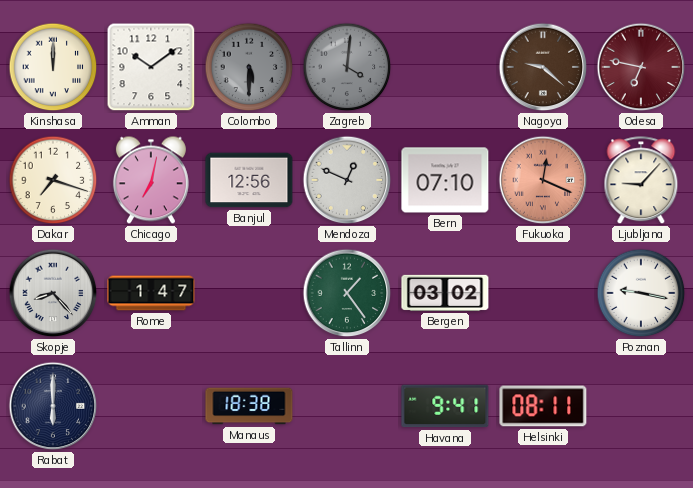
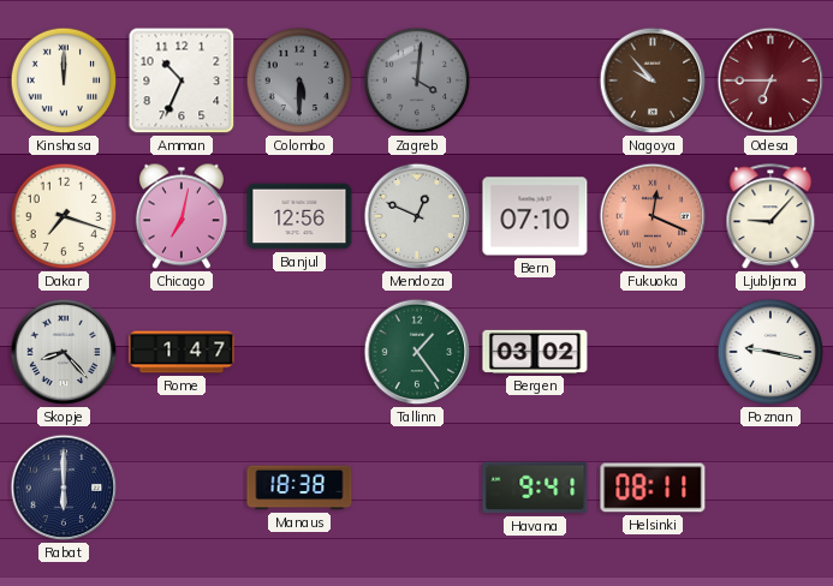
Amman: 10:09 -> 10:34
Nagoya: 9:22 -> 9:53
Odesa: 6:47 -> 6:45
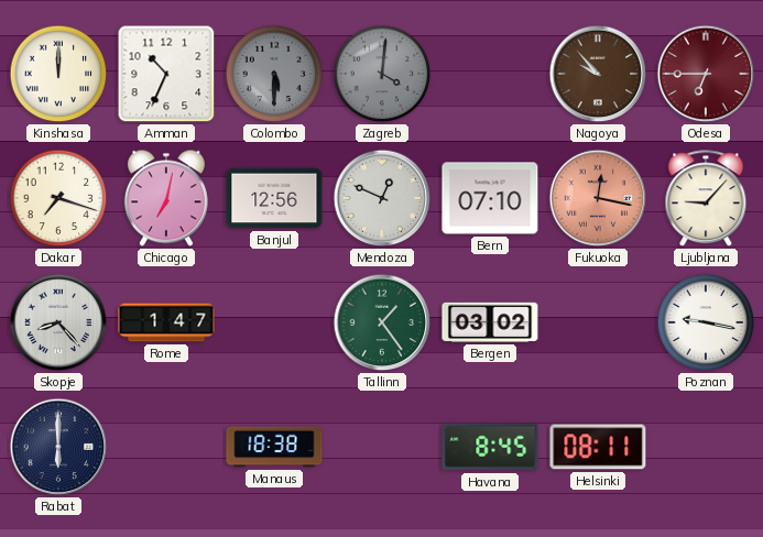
Fukuoka: 12:19 -> 12:17
Havana: 9:41 -> 8:45
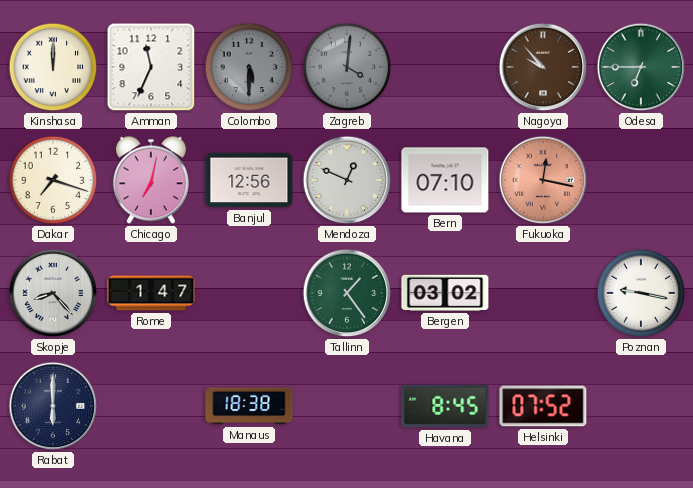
Amman: 10:34 -> 11:34
Odesa dial: burgundy -> green
Ljubljana: 9:07 -> none
Helsinki: 08:11 -> 07:52
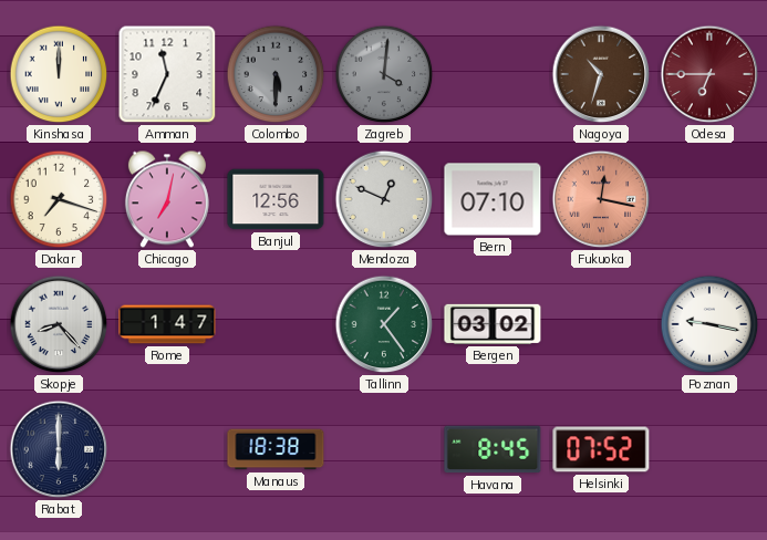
Nagoya: 9:53 -> 10:33
Odesa dial: green -> burgundy
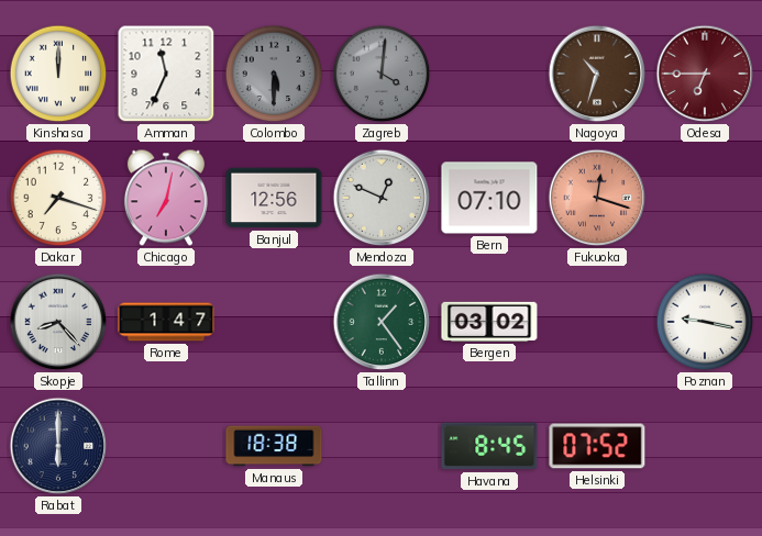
Fukuoka: 12:17 -> 12:18
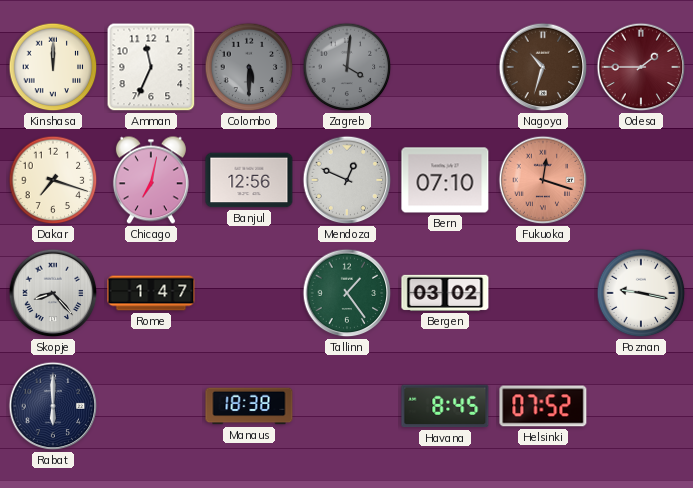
Odesa: 6:45 -> 1:45
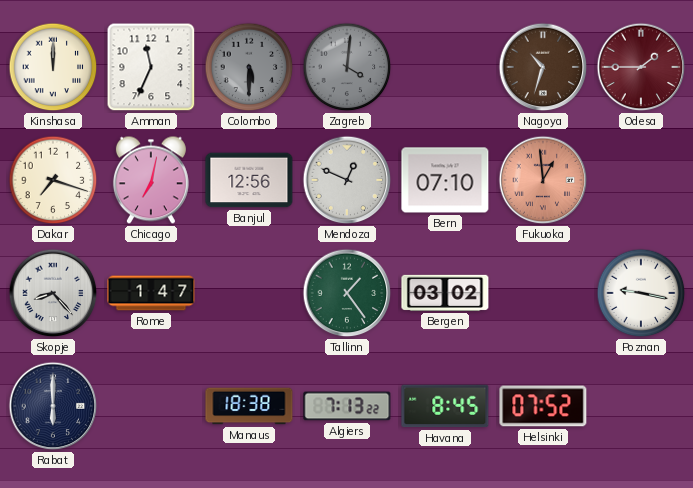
Fukuoka: 12:18 -> 12:59
Algiers: none -> 7:13
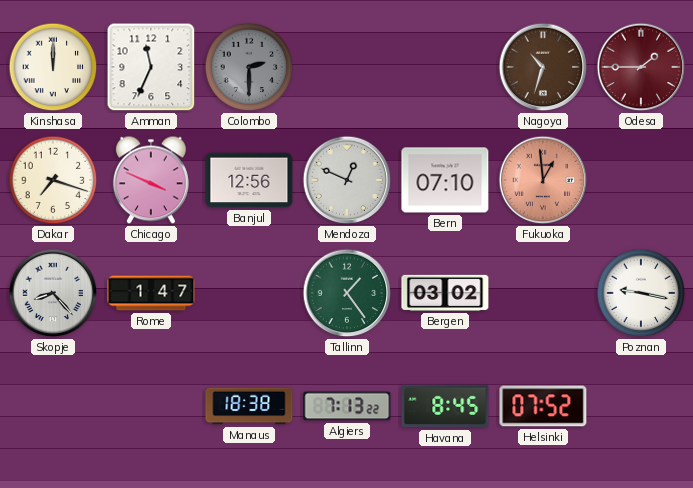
Colombo: 5:30 -> 2:30
Zagreb: 4:01 -> none
Chicago: 7:02 -> 3:49
Rabat: 6:00 -> none
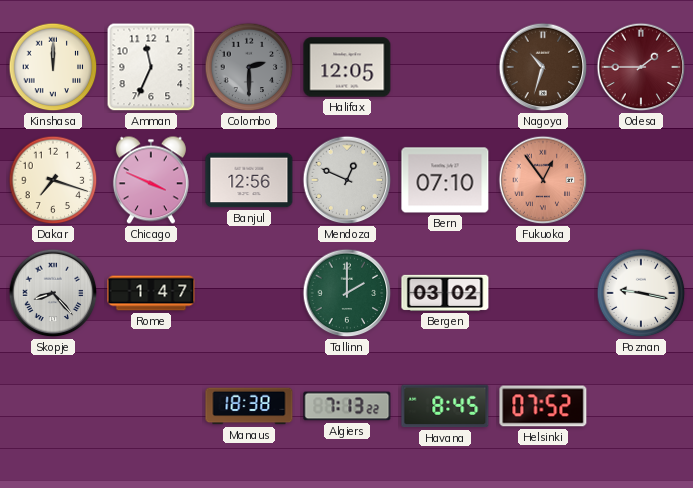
Halifax: none -> 12:05
Fukuoka: 12:59 -> 12:54
Tallinn: 1:24 -> 2:00
